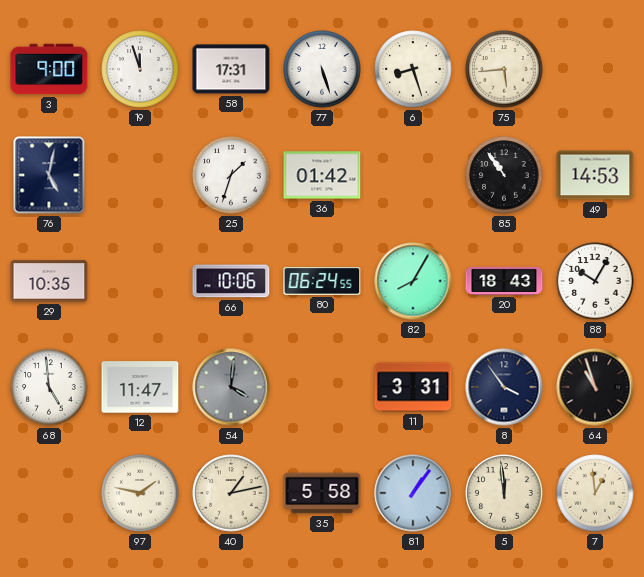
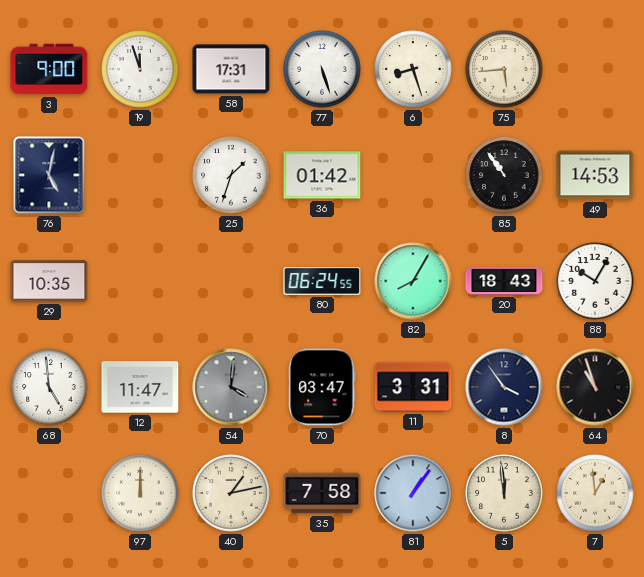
66: 10:06 -> none
70: none -> 03:47
97: 1:47 -> 12:00
35: 5:58 -> 7:58
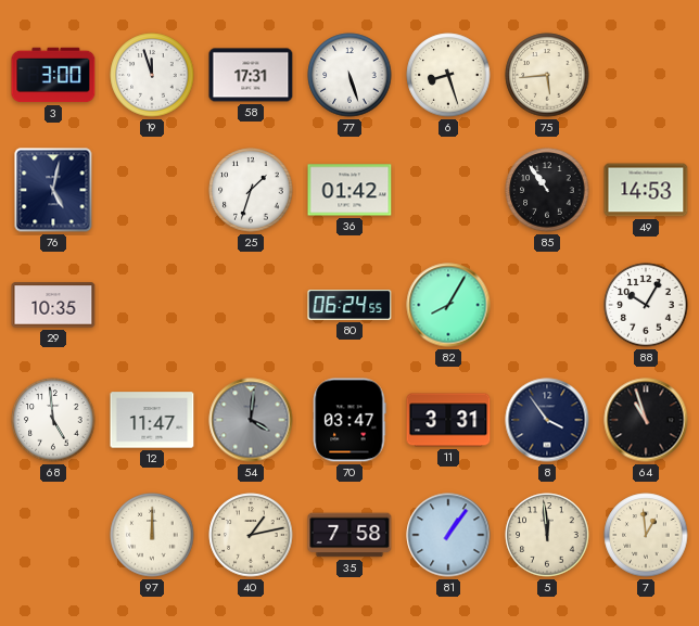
3: 9:00 -> 3:00
20: 18:43 -> none
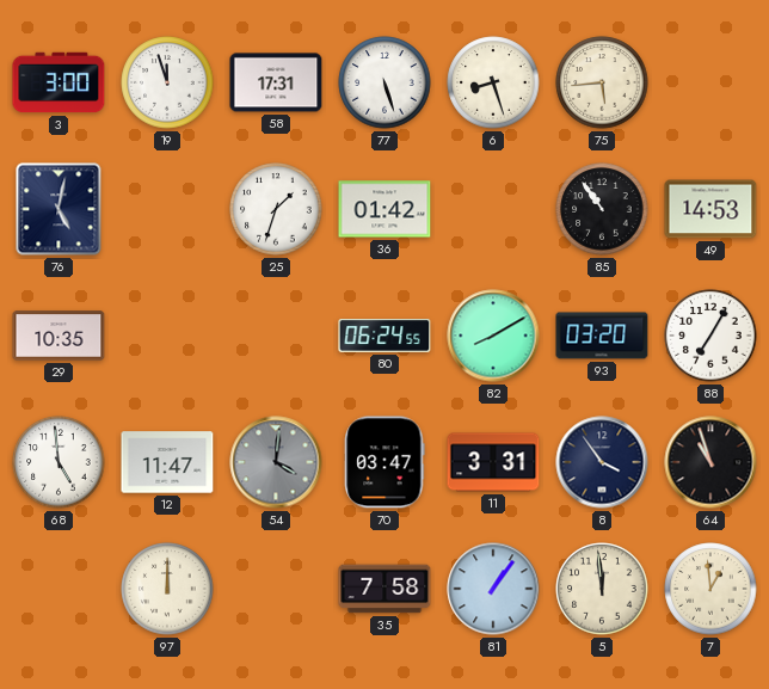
82: 8:05 -> 8:10
93: none -> 03:20
88: 10:05 -> 7:05
40: 1:13 -> none
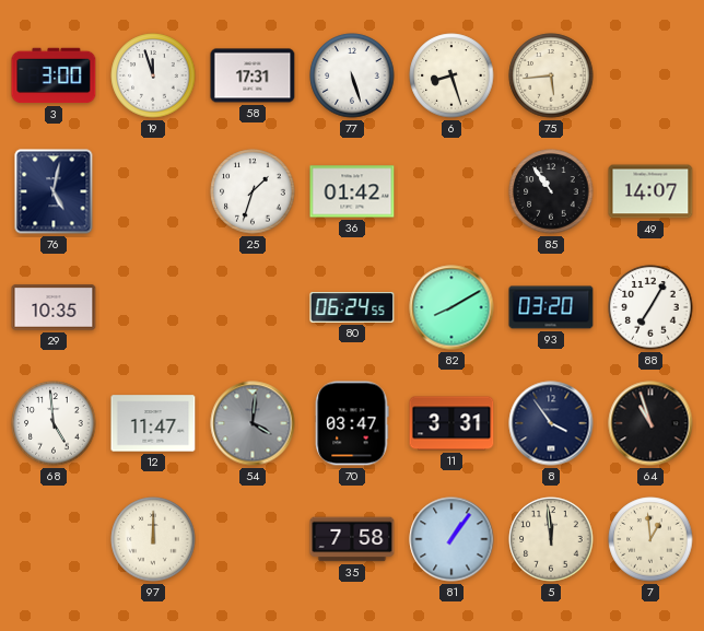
49: 14:53 -> 14:07
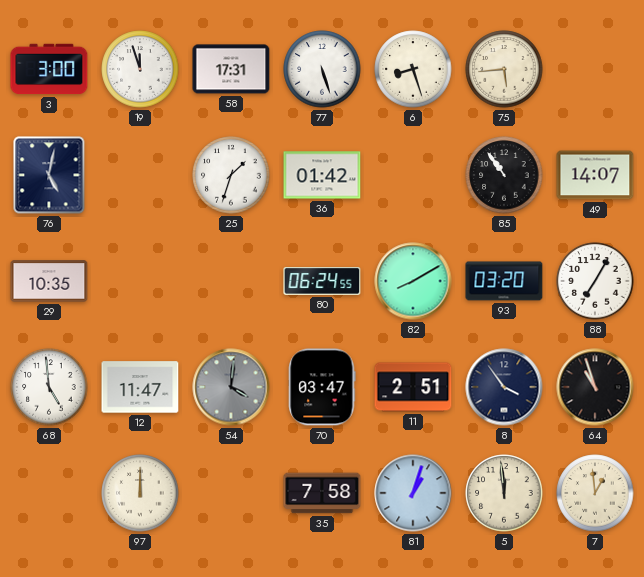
11: 3:31 -> 2:51
81: 1:06 -> 1:03
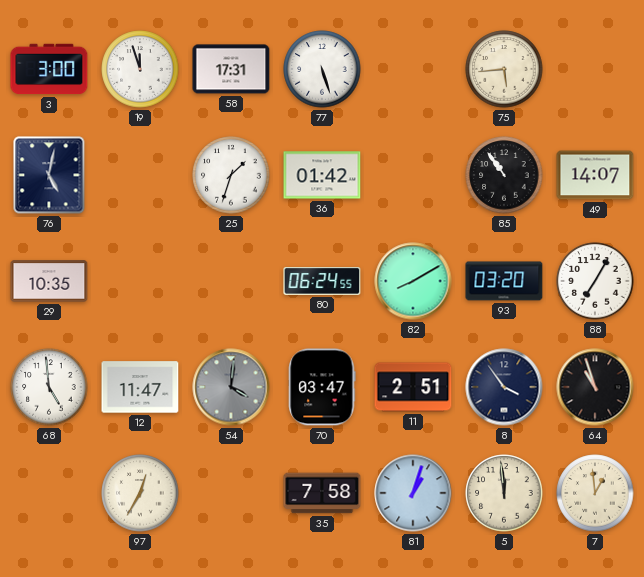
6: 8:27 -> none
97: 12:00 -> 12:35
